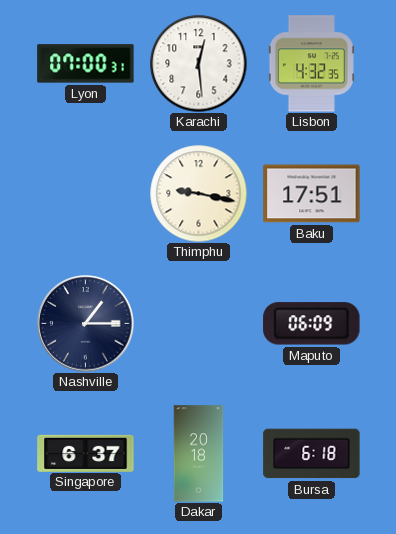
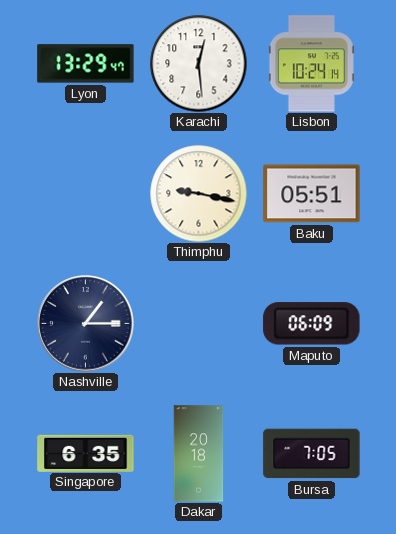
Lyon: 07:00 -> 13:29
Lisbon: 4:32 -> 10:24
Baku: 17:51 -> 05:51
Singapore: 6:37 -> 6:35
Bursa: 6:18 -> 7:05
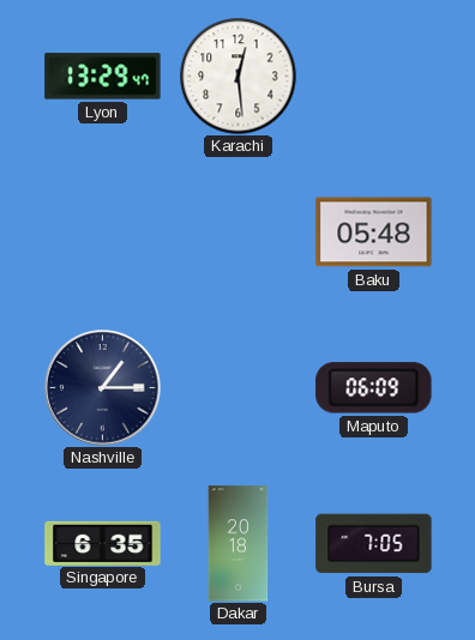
Lisbon: 10:24 -> none
Thimphu: 9:17 -> none
Baku: 05:51 -> 05:48
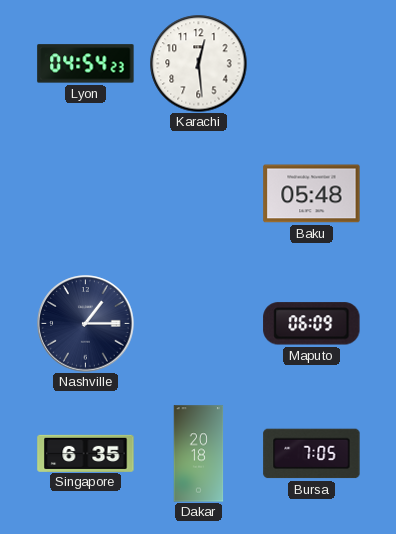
Lyon: 13:29 -> 04:54
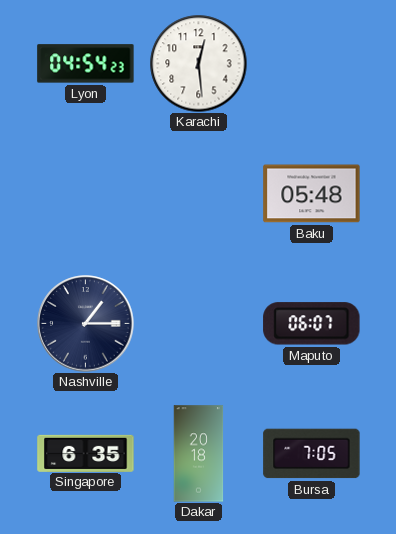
Maputo: 06:09 -> 06:07
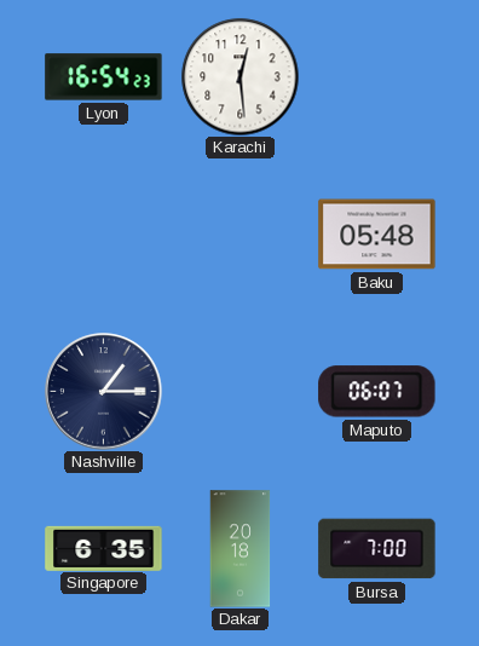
Lyon: 04:54 -> 16:54
Bursa: 7:05 -> 7:00
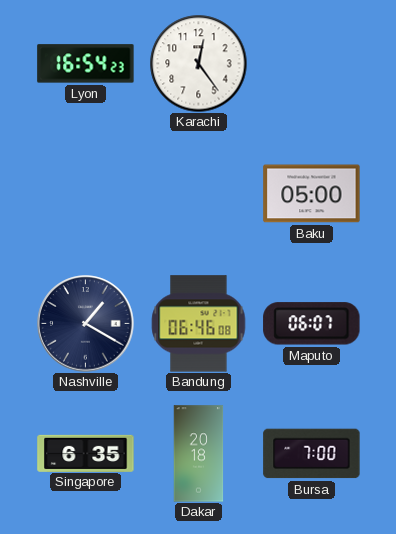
Karachi: 12:29 -> 12:24
Baku: 05:48 -> 05:00
Nashville: 1:15 -> 1:20
Bandung: none -> 06:46
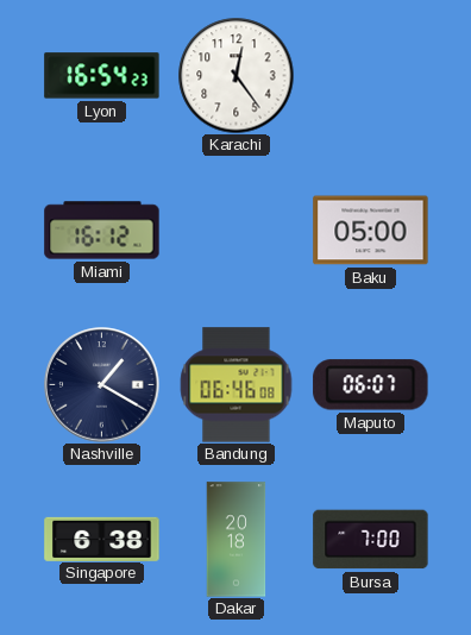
Miami: none -> 16:12
Singapore: 6:35 -> 6:38
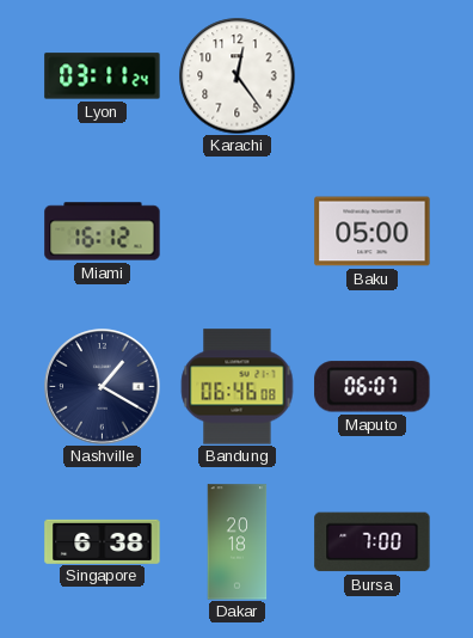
Lyon: 16:54 -> 03:11
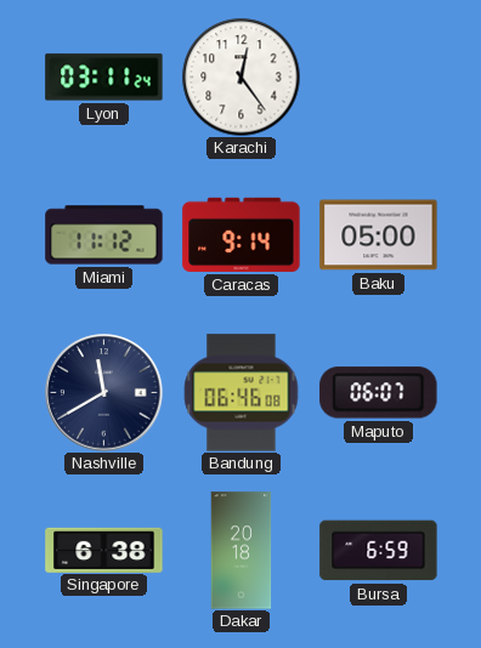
Miami: 16:12 -> 11:12
Caracas: none -> 9:14
Nashville: 1:20 -> 11:40
Bursa: 7:00 -> 6:59
